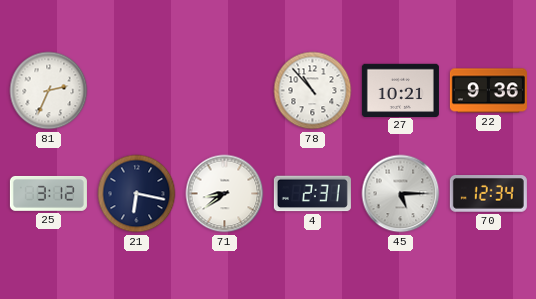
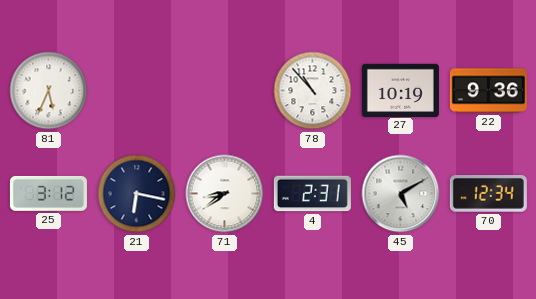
81: 2:34 -> 5:34
27: 10:21 -> 10:19
45: 5:15 -> 5:10
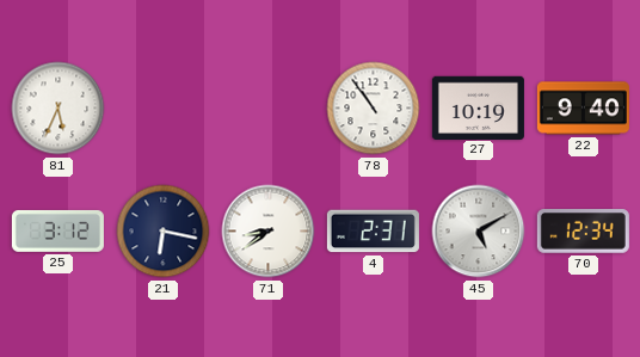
78: 10:53 -> 10:54
22: 9:36 -> 9:40
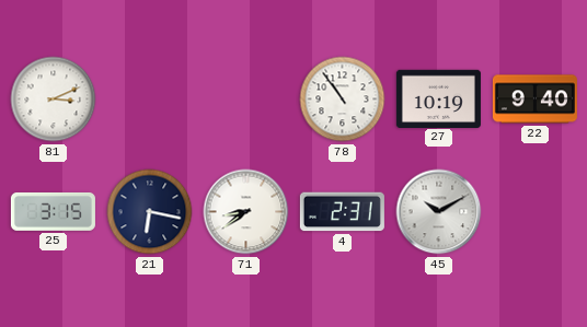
81: 5:34 -> 3:11
25: 3:12 -> 3:15
45: 5:10 -> 10:10
70: 12:34 -> none
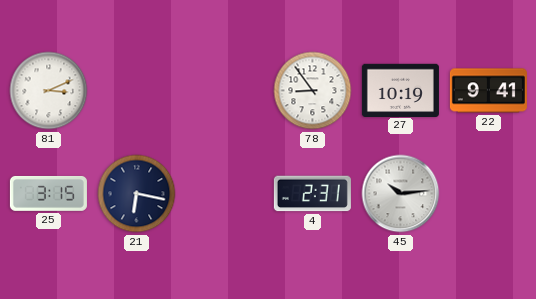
78: 10:54 -> 8:54
22: 9:40 -> 9:41
71: 8:39 -> none
45: 10:10 -> 10:14
